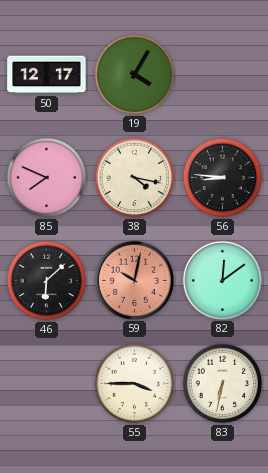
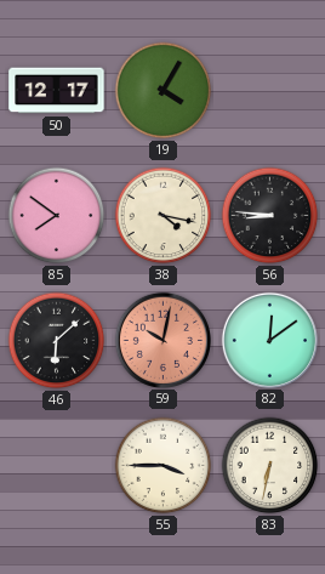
85: 7:49 -> 7:51
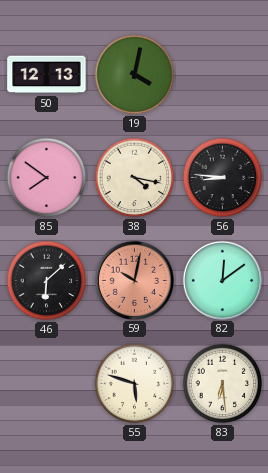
50: 12:17 -> 12:13
19: 4:05 -> 4:02
55: 3:45 -> 5:48
83: 6:32 -> 6:29
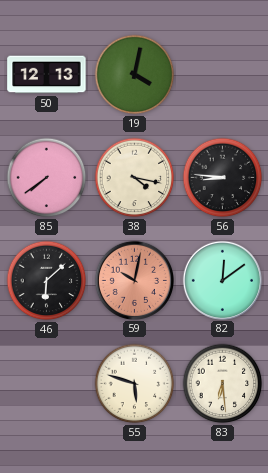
85: 7:51 -> 7:39
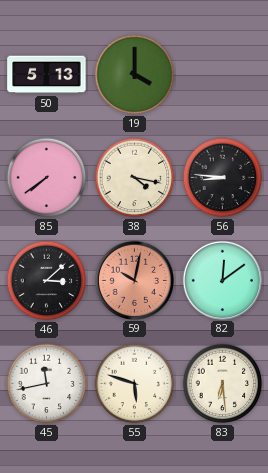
50: 12:13 -> 5:13
19: 4:02 -> 4:00
46: 6:08 -> 3:08
45: none -> 11:43
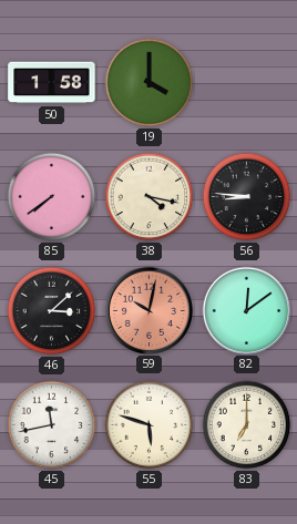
50: 5:13 -> 1:58
83: 6:29 -> 7:00
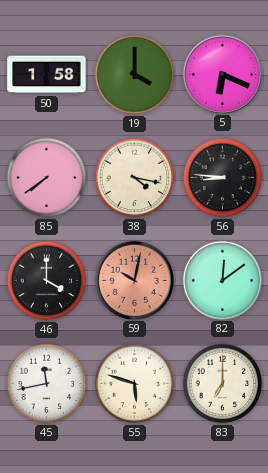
5: none -> 6:19
46: 3:08 -> 4:00
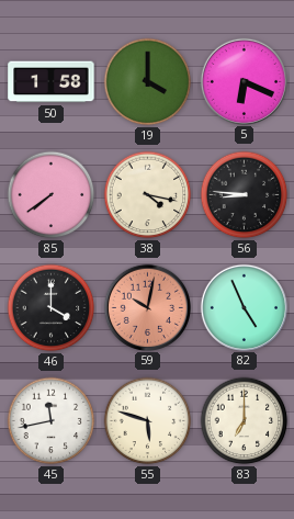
82: 12:09 -> 4:56
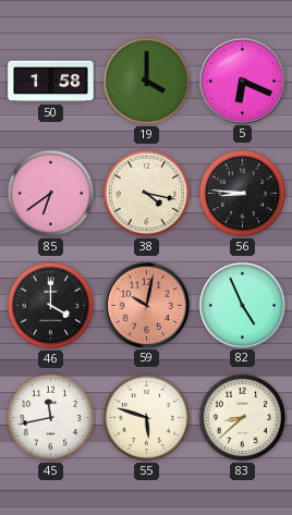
85: 7:39 -> 6:39
83: 7:00 -> 8:38
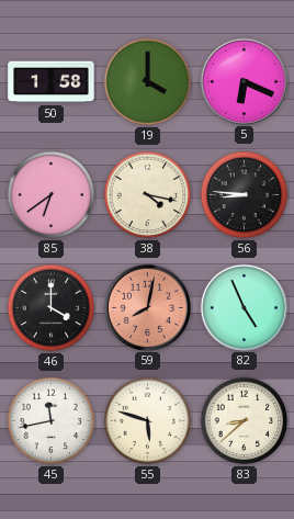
59: 10:02 -> 8:02
